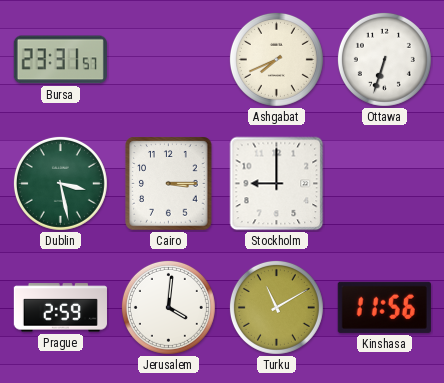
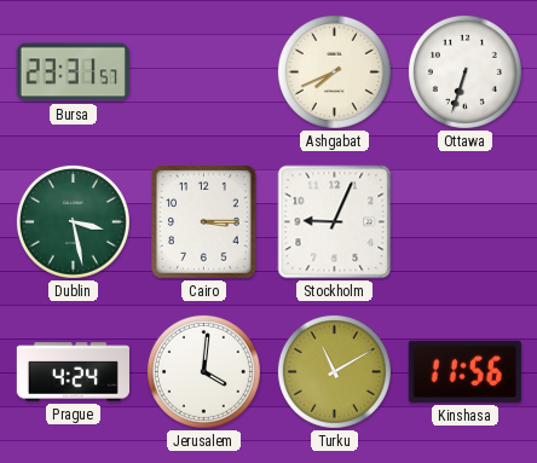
Stockholm: 9:00 -> 9:04
Prague: 2:59 -> 4:24
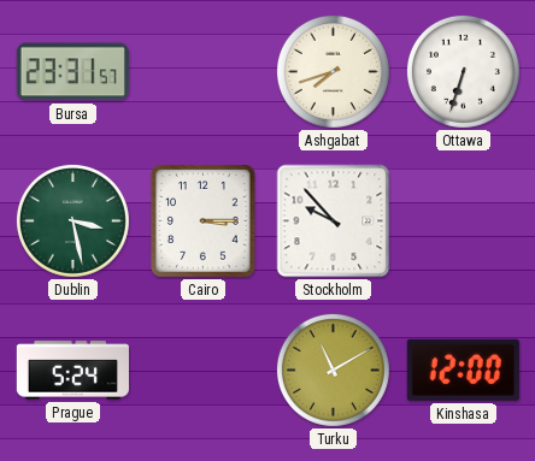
Ashgabat: 7:41 -> 7:42
Stockholm: 9:04 -> 9:53
Prague: 4:24 -> 5:24
Jerusalem: 4:01 -> none
Kinshasa: 11:56 -> 12:00
